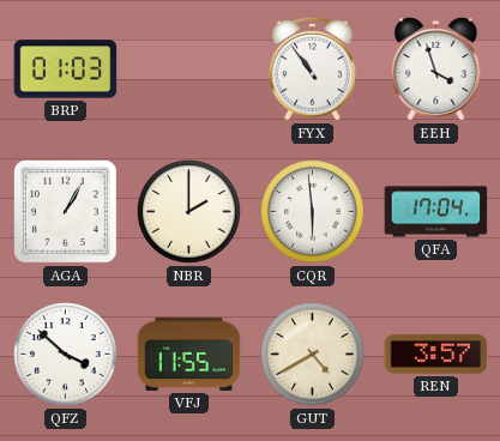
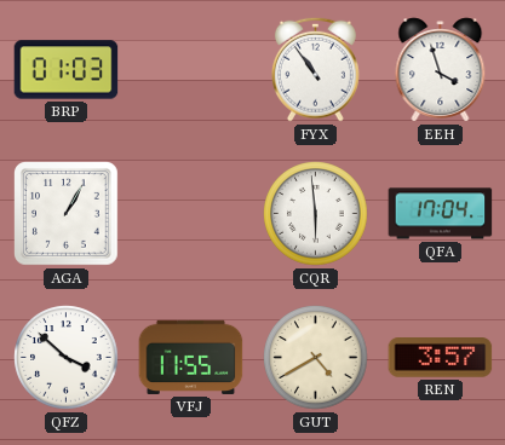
NBR: 2:00 -> none
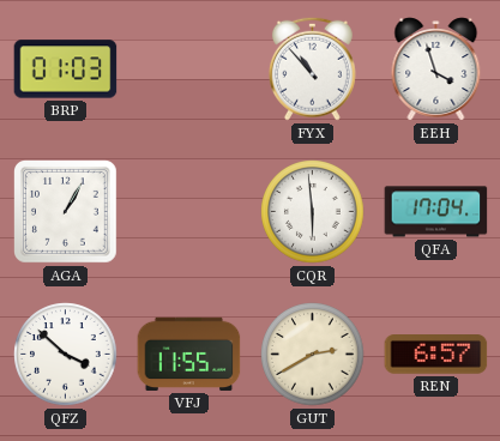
FYX: 10:54 -> 10:53
GUT: 4:40 -> 2:40
REN: 3:57 -> 6:57
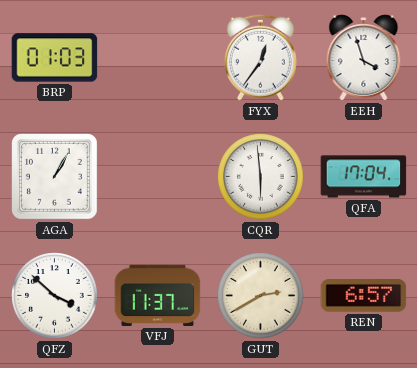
FYX: 10:53 -> 12:36
VFJ: 11:55 -> 11:37
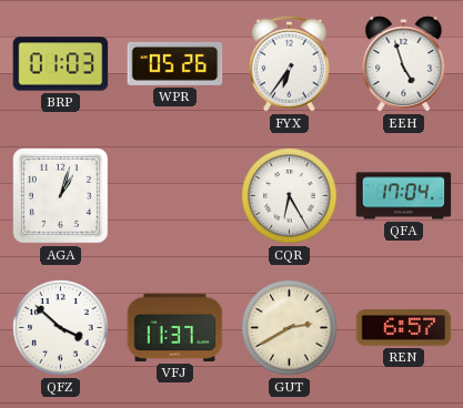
WPR: none -> 05:26
FYX: 12:36 -> 6:36
EEH: 3:57 -> 4:57
AGA: 1:05 -> 1:03
CQR: 5:59 -> 6:25
